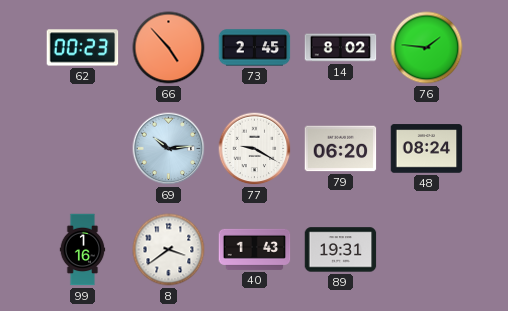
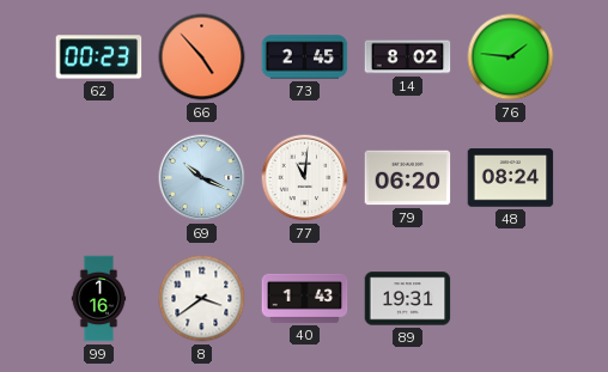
69: 10:14 -> 10:19
77: 9:20 -> 11:01
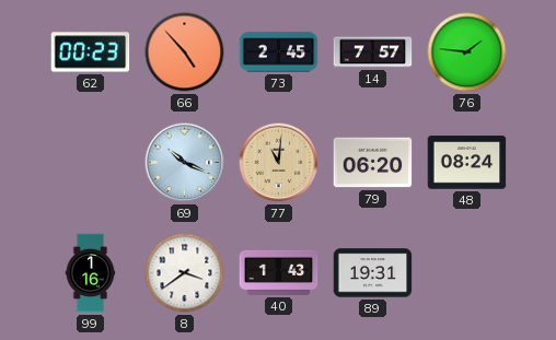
14: 8:02 -> 7:57
77 dial: white -> champagne
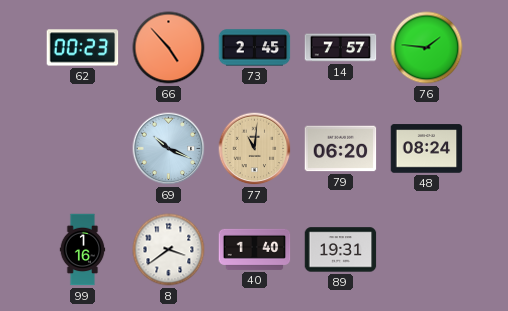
40: 1:43 -> 1:40
